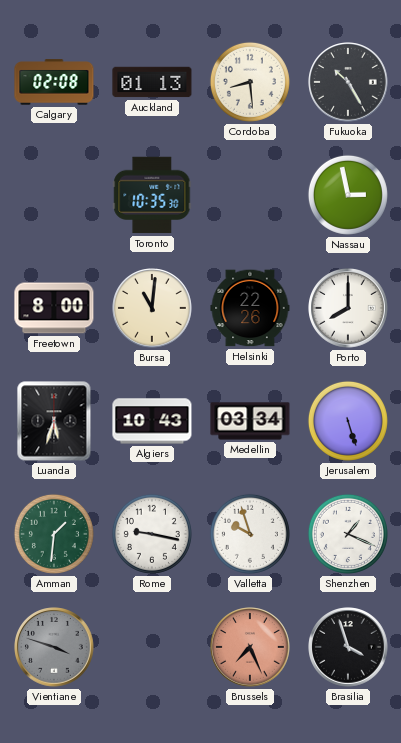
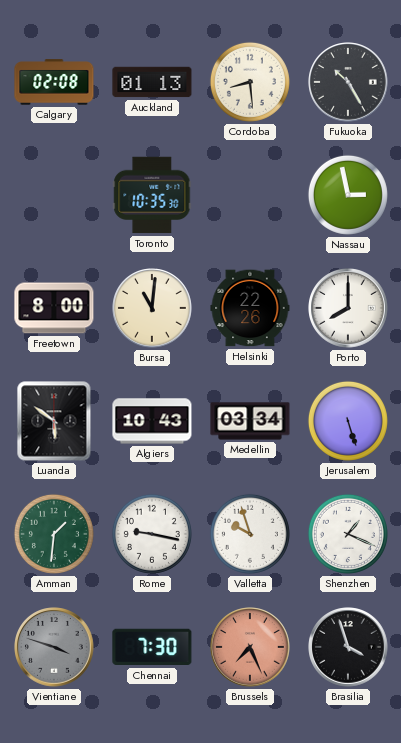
Luanda: 5:33 -> 5:51
Chennai: none -> 7:30
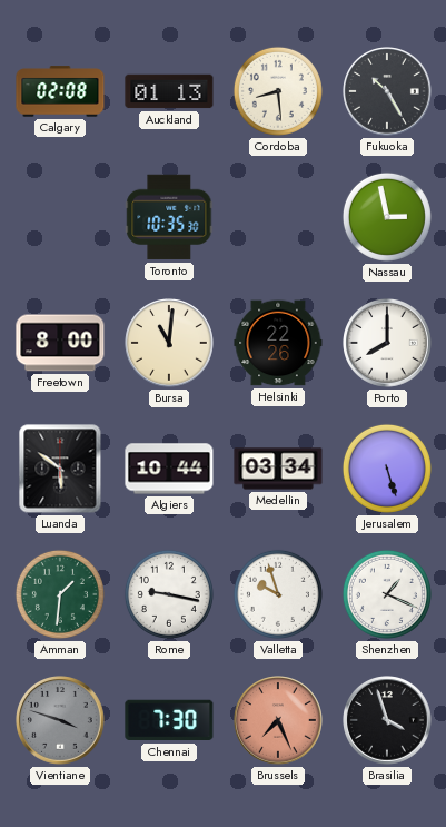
Algiers: 10:43 -> 10:44
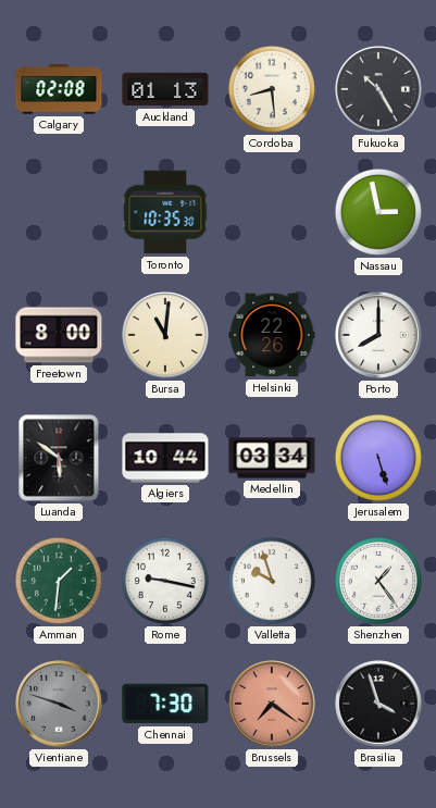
Shenzhen: 1:19 -> 1:24
Brussels: 7:26 -> 7:21
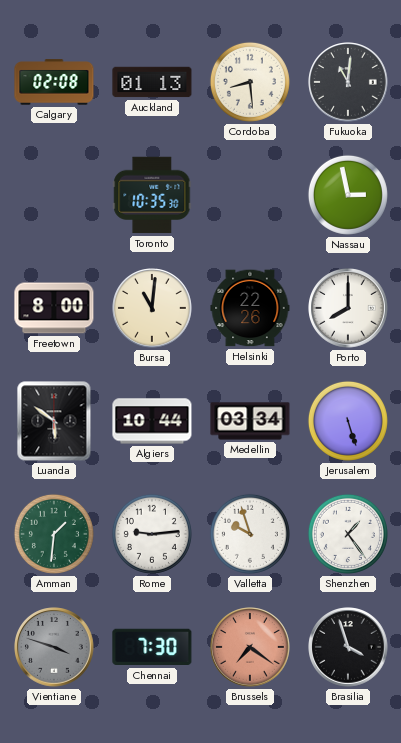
Fukuoka: 10:25 -> 11:01
Rome: 9:17 -> 9:14
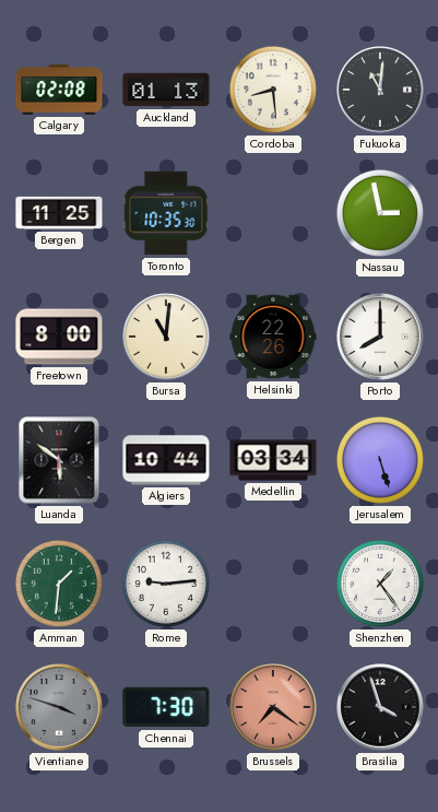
Bergen: none -> 11:25
Valletta: 9:57 -> none
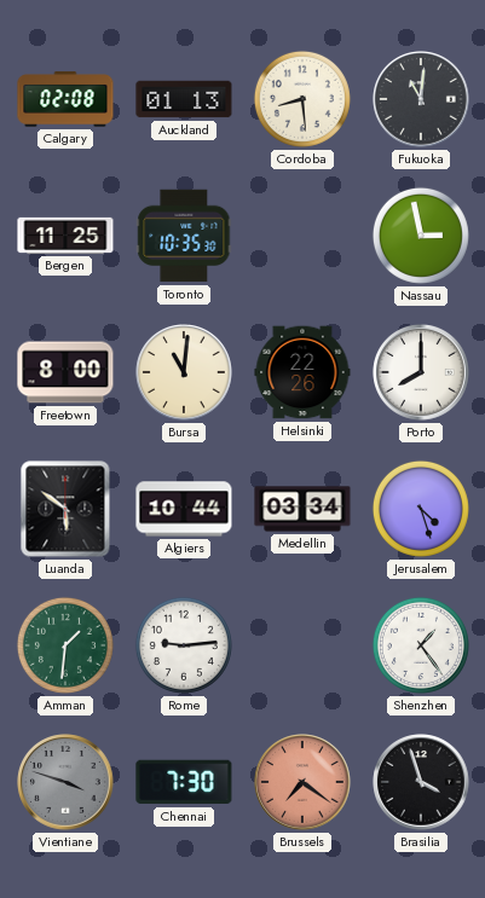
Jerusalem: 5:27 -> 4:27
